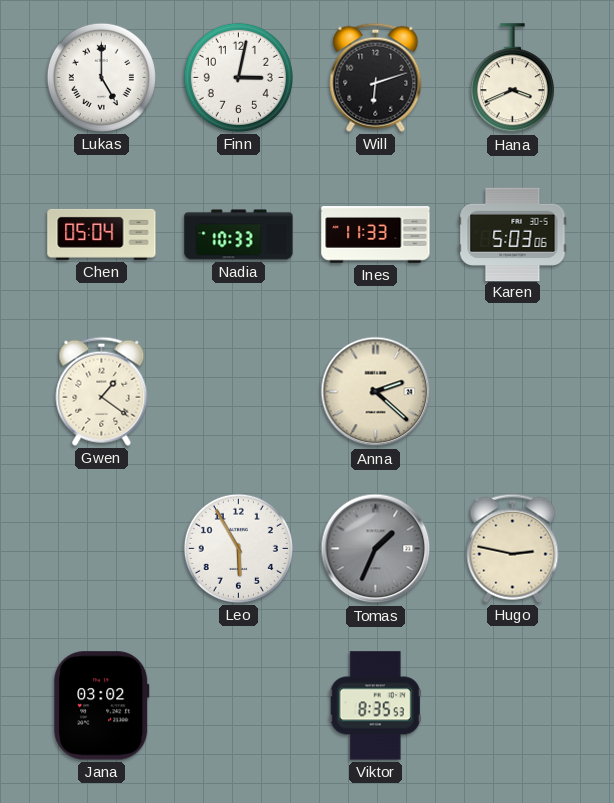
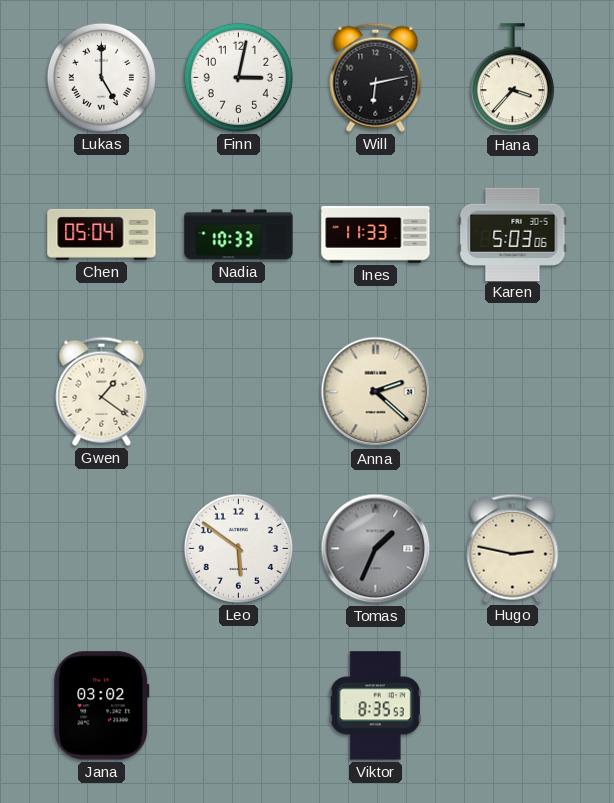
Will: 6:12 -> 6:13
Hana: 3:41 -> 3:37
Leo: 5:55 -> 5:51
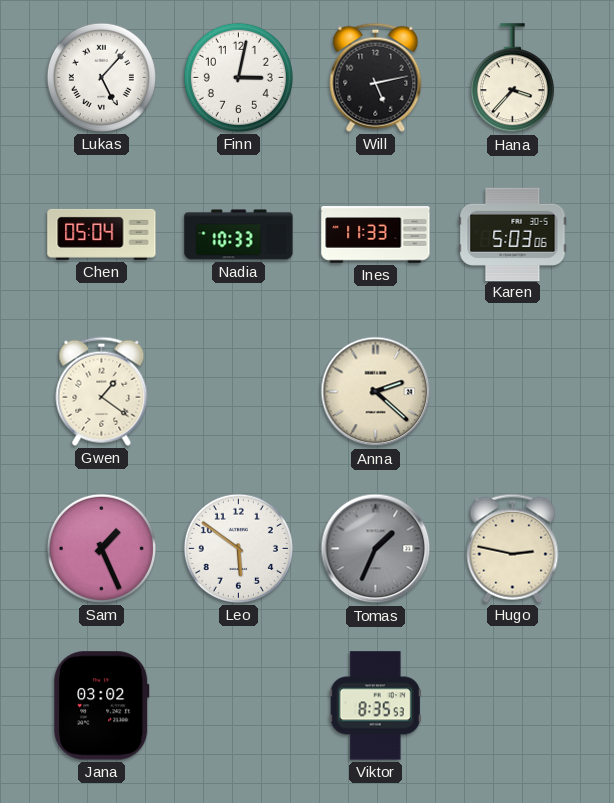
Lukas: 5:00 -> 5:07
Will: 6:13 -> 5:13
Sam: none -> 1:26
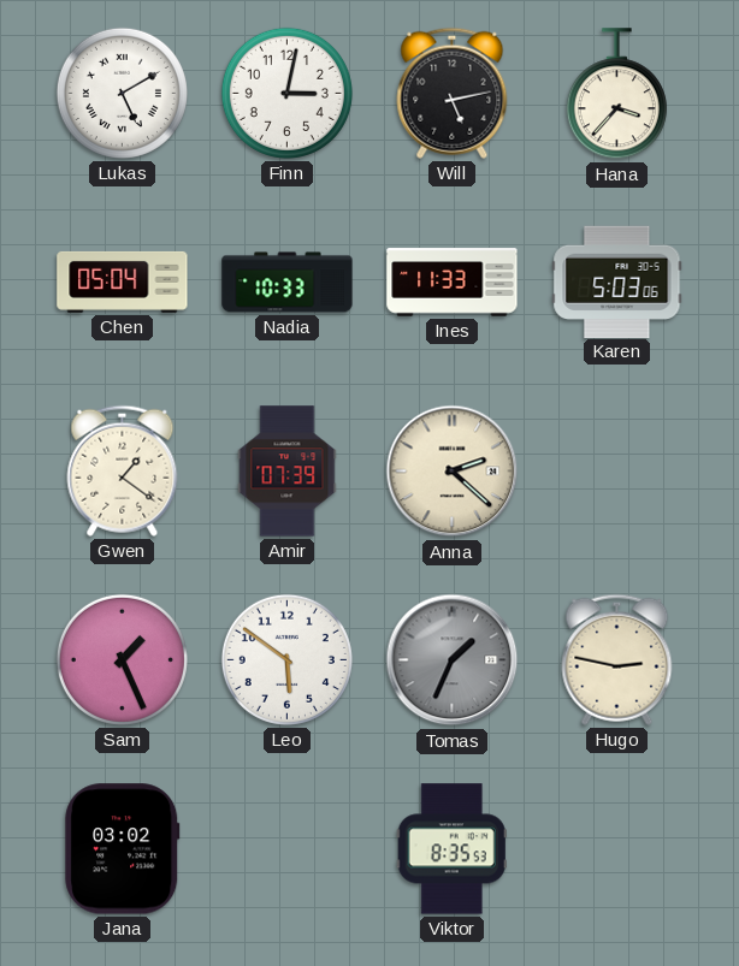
Lukas: 5:07 -> 5:10
Amir: none -> 07:39
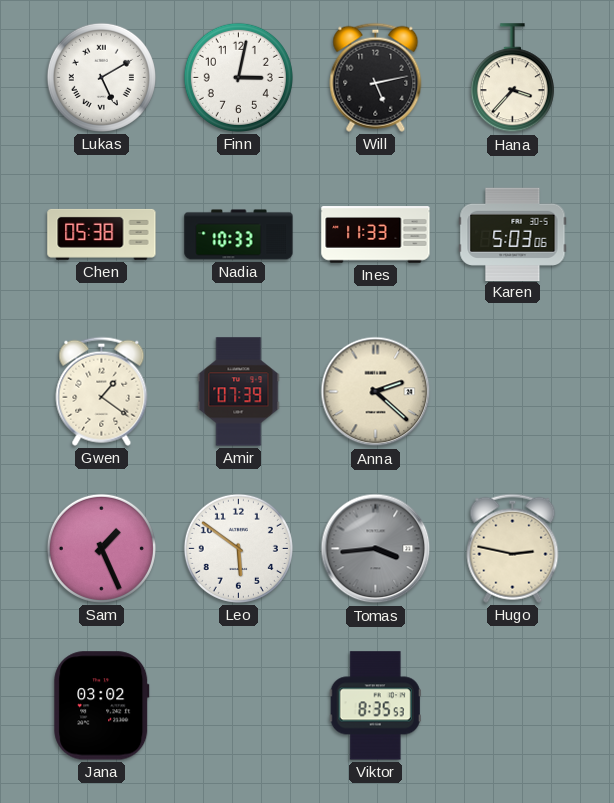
Chen: 05:04 -> 05:38
Tomas: 1:34 -> 3:44
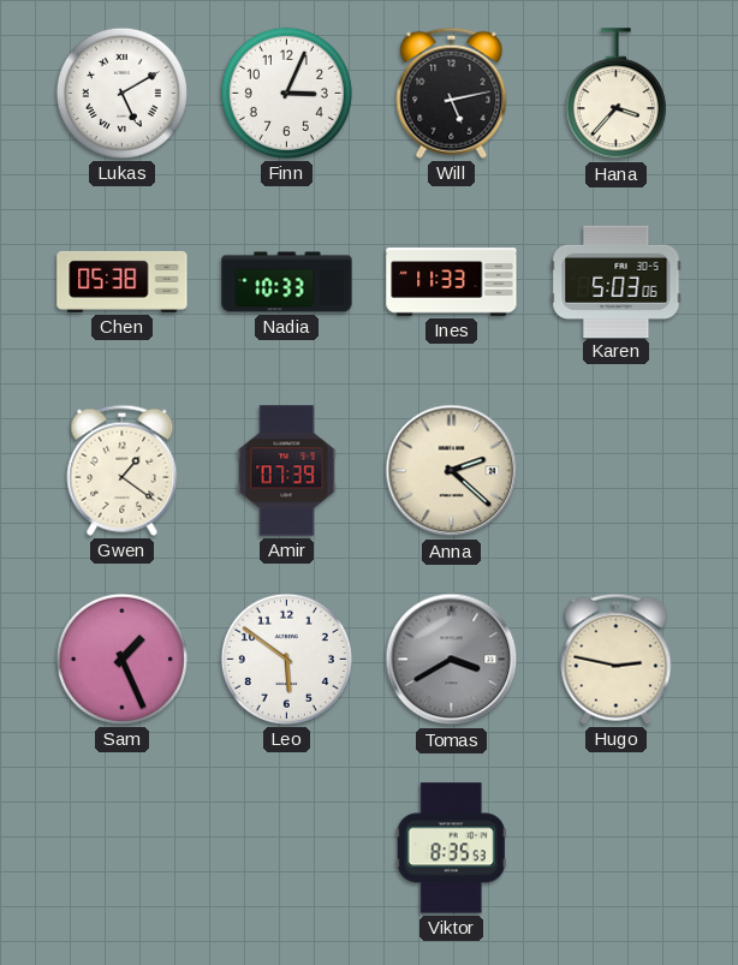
Finn: 3:02 -> 3:04
Tomas: 3:44 -> 3:40
Jana: 03:02 -> none
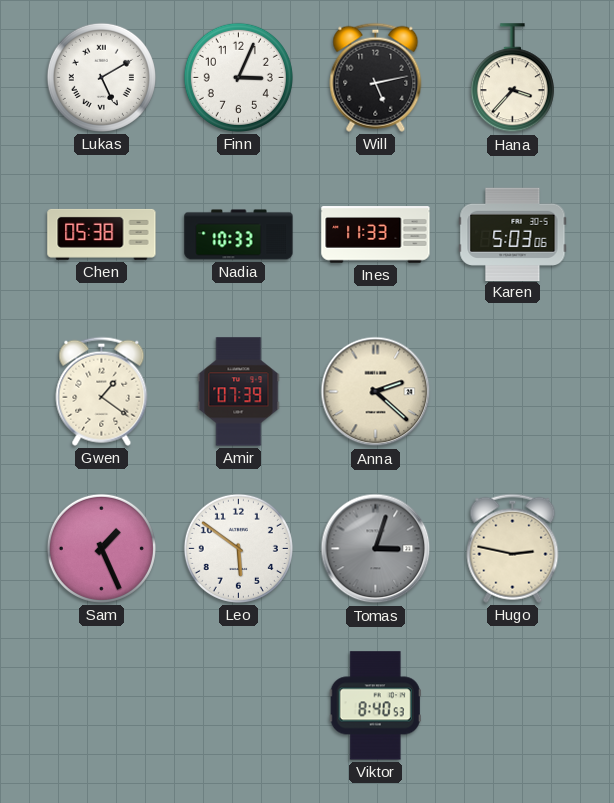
Tomas: 3:40 -> 3:03
Viktor: 8:35 -> 8:40
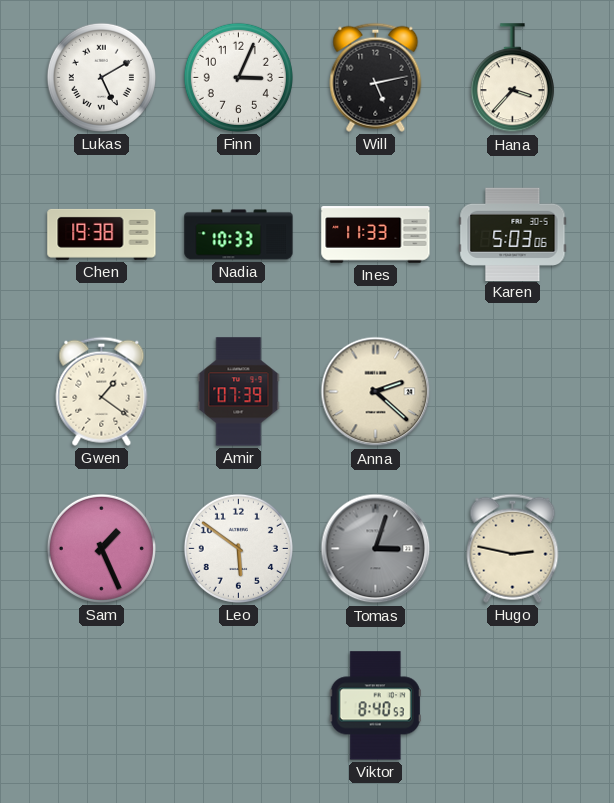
Chen: 05:38 -> 19:38
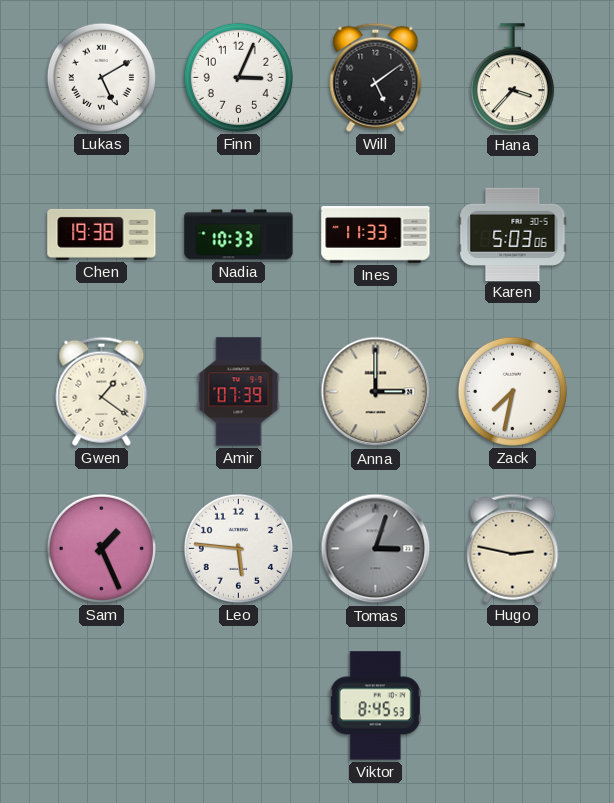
Will: 5:13 -> 5:09
Anna: 2:22 -> 3:00
Zack: none -> 7:32
Leo: 5:51 -> 5:46
Viktor: 8:40 -> 8:45
